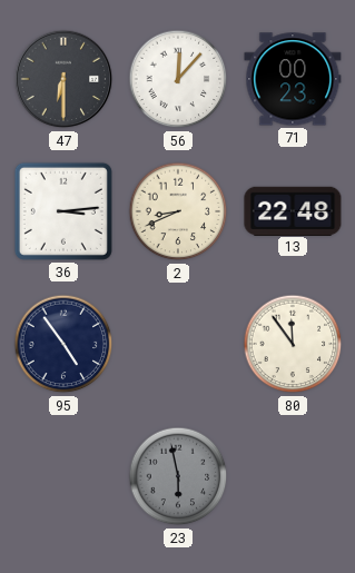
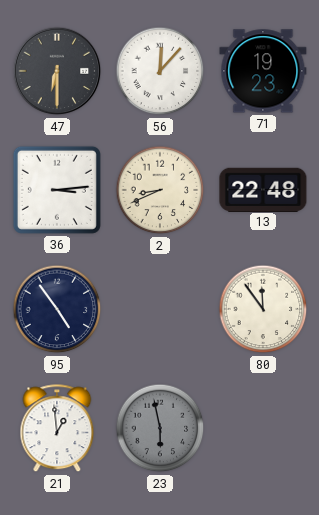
71: 00:23 -> 19:23
21: none -> 12:59
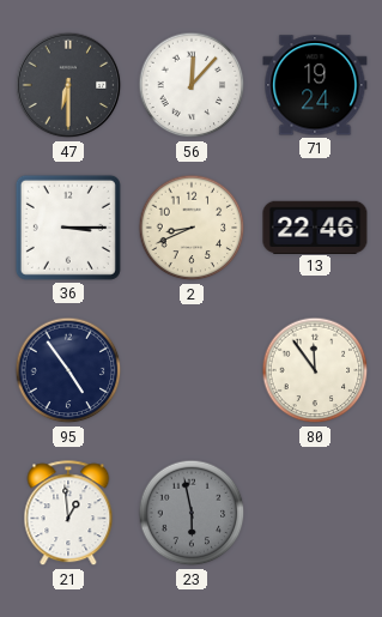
71: 19:23 -> 19:24
36: 3:14 -> 3:15
13: 22:48 -> 22:46
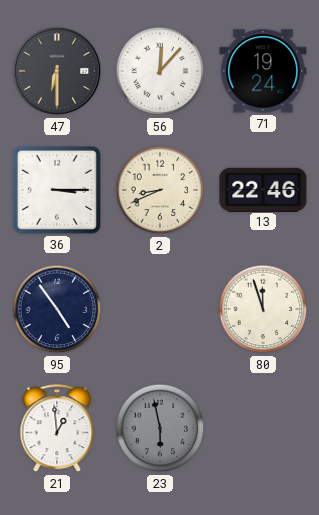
80: 11:54 -> 11:57
